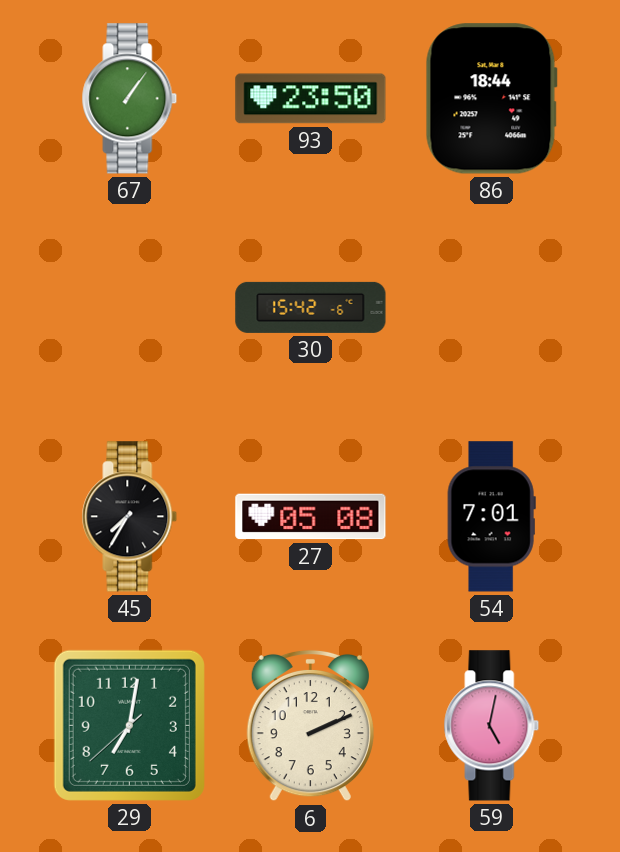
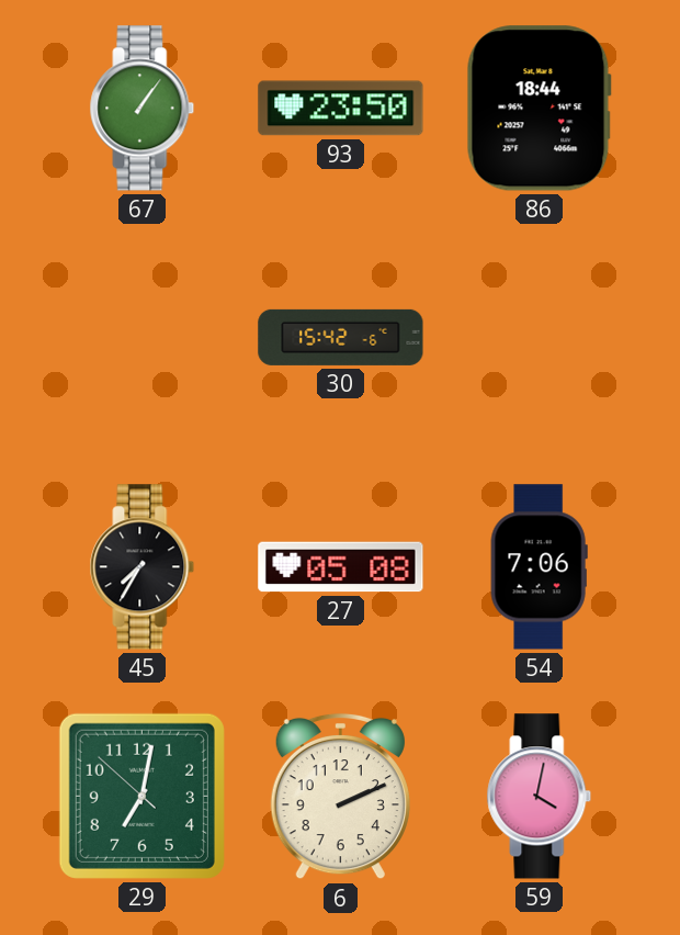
54: 7:01 -> 7:06
29: 7:01:38 -> 7:01:52
59: 5:02 -> 4:02
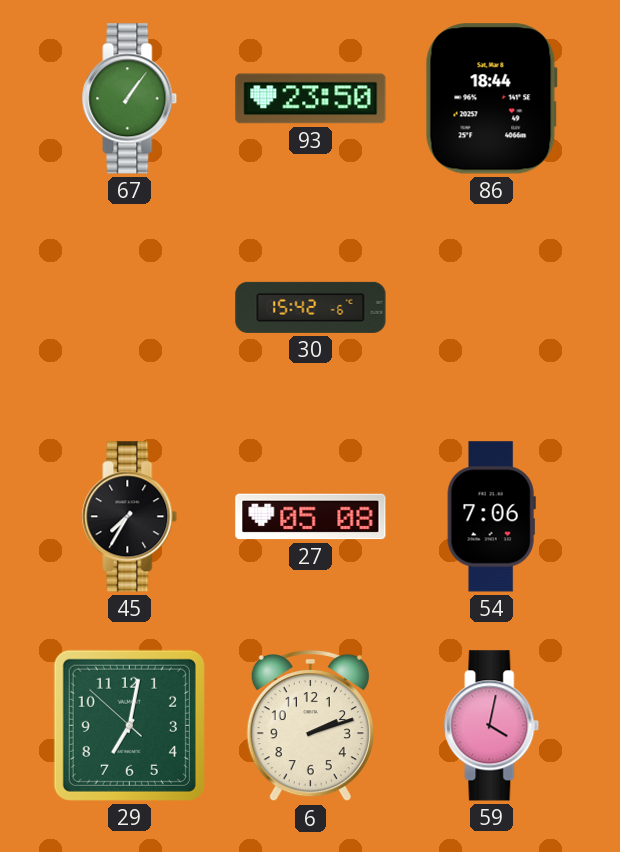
6: 2:11 -> 2:12
